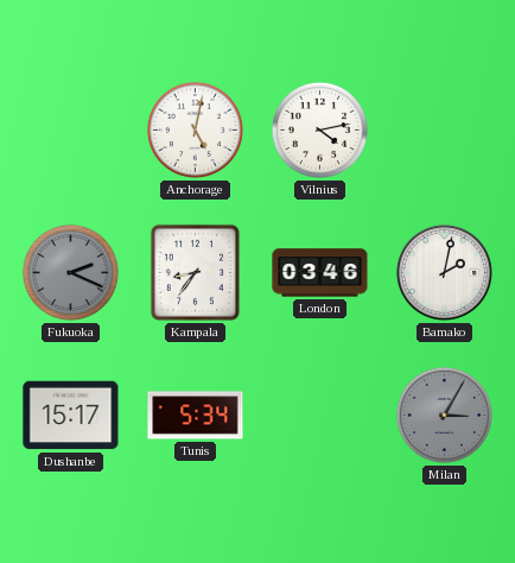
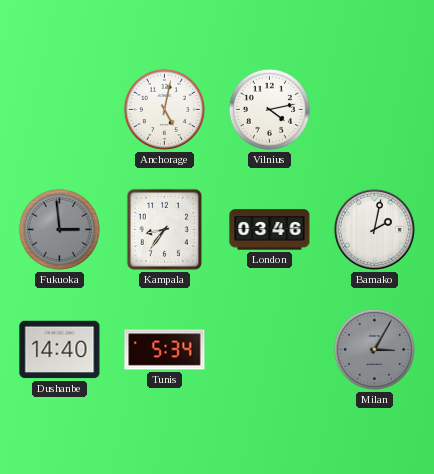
Fukuoka: 2:19 -> 2:59
Dushanbe: 15:17 -> 14:40
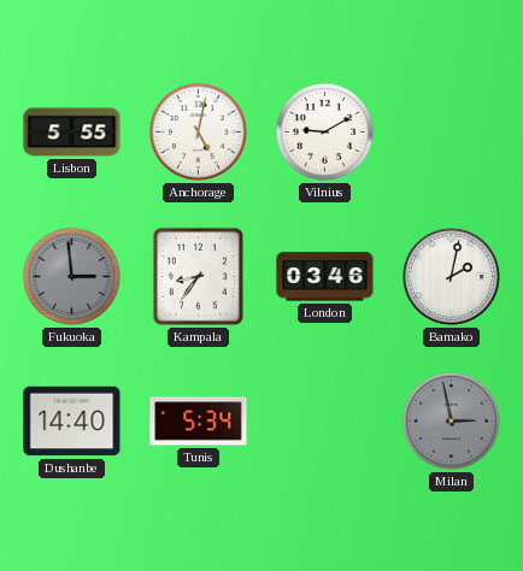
Lisbon: none -> 5:55
Vilnius: 4:13 -> 9:10
Milan: 3:05 -> 2:58
